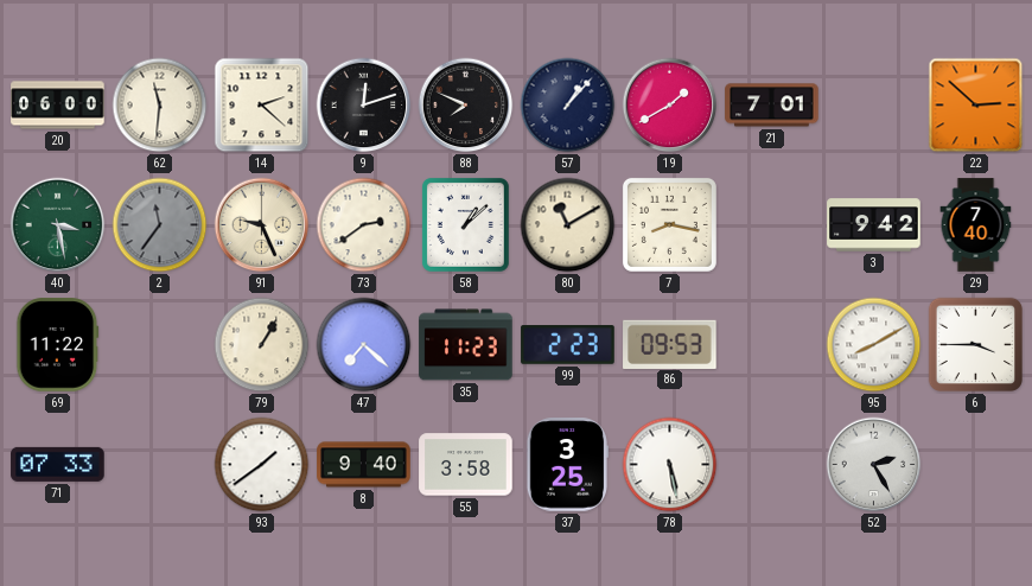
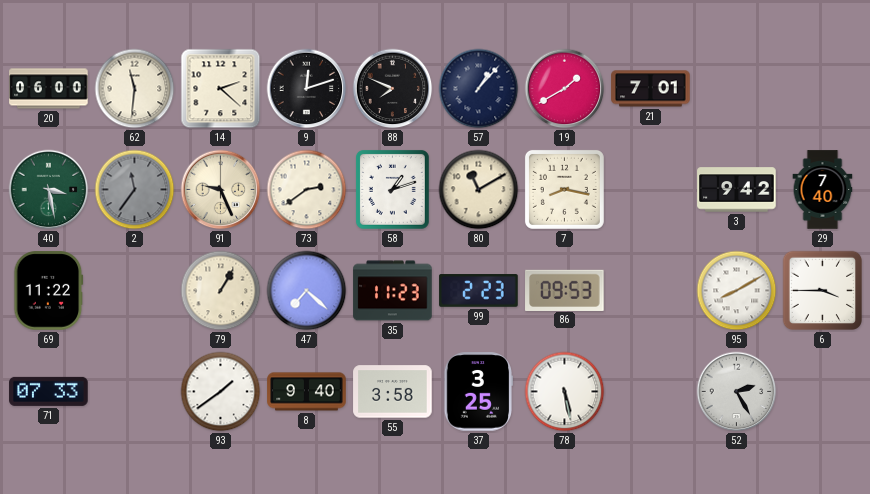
22: 2:52 -> none
58: 1:08 -> 1:12
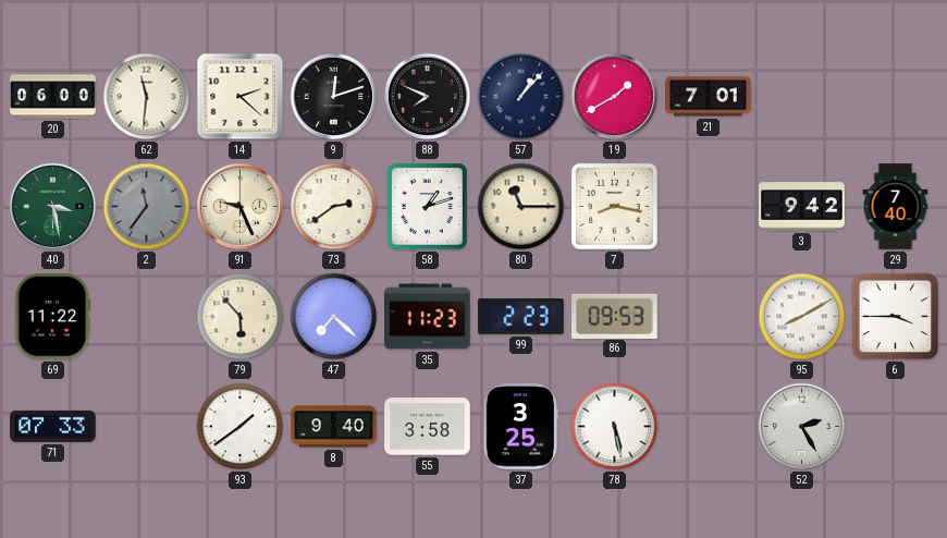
80: 11:10 -> 11:15
79: 1:05 -> 5:53
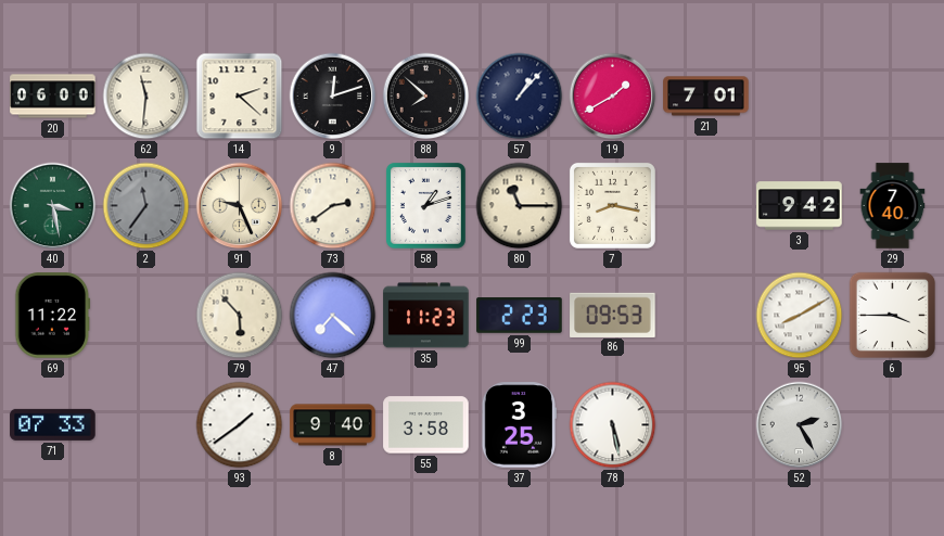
88: 7:49 -> 7:52
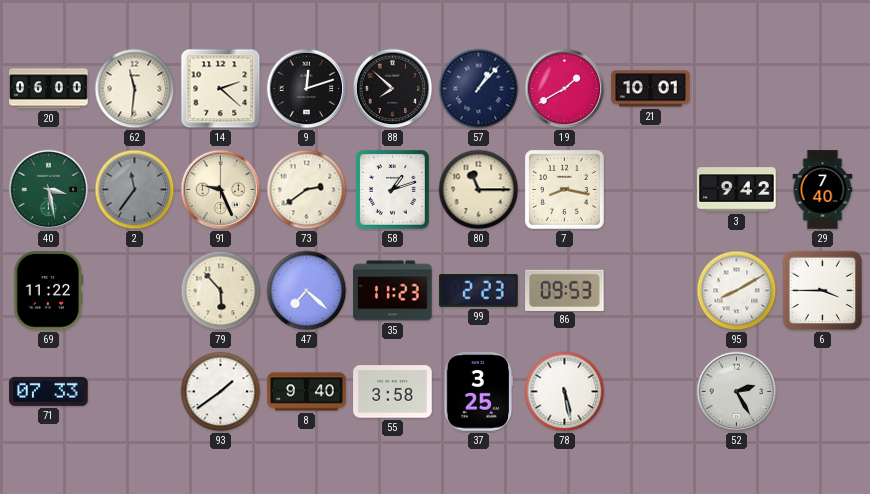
21: 7:01 -> 10:01
